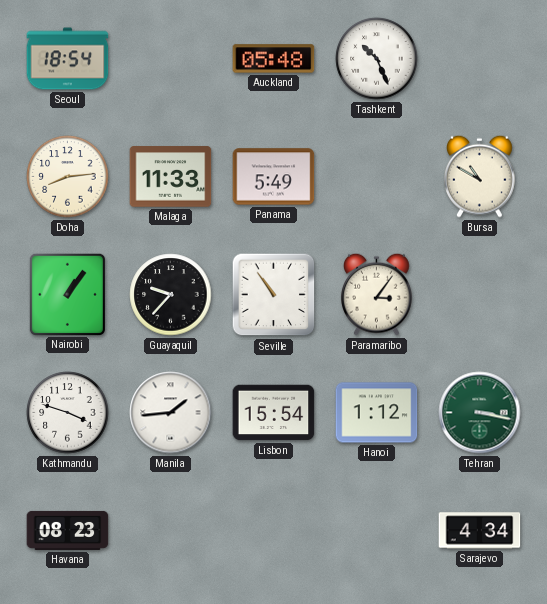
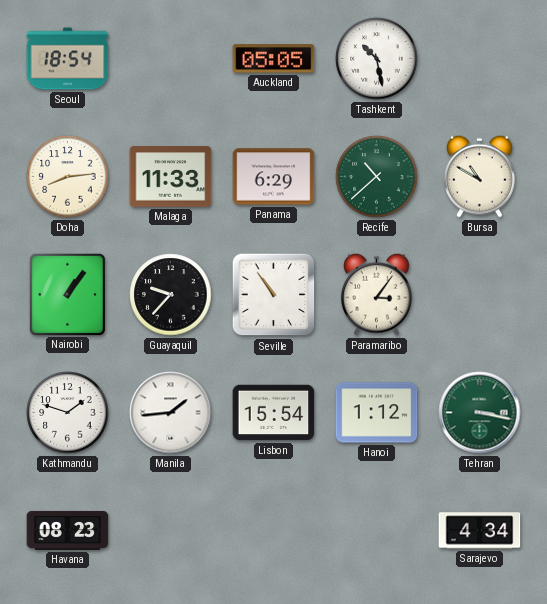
Auckland: 05:48 -> 05:05
Tashkent: 10:26 -> 10:28
Panama: 5:49 -> 6:29
Recife: none -> 10:38
Kathmandu: 3:48 -> 1:48
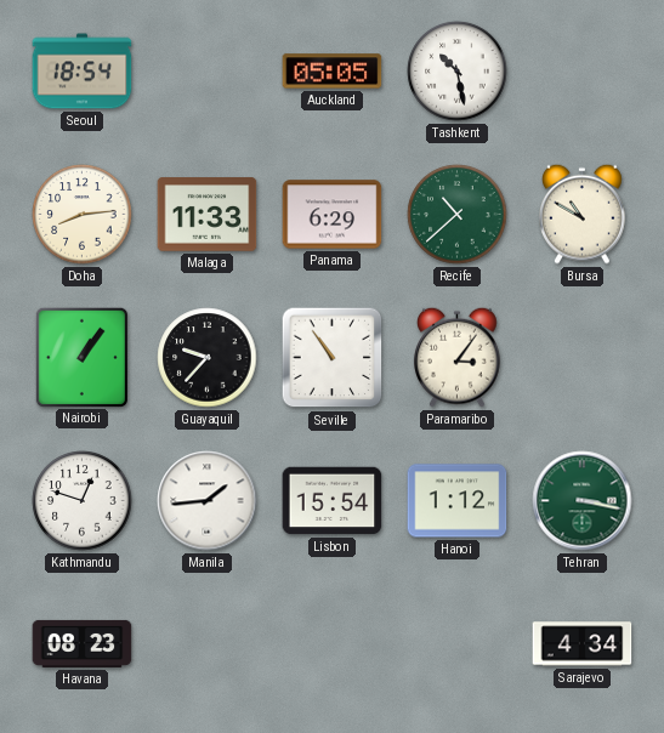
Kathmandu: 1:48 -> 12:48
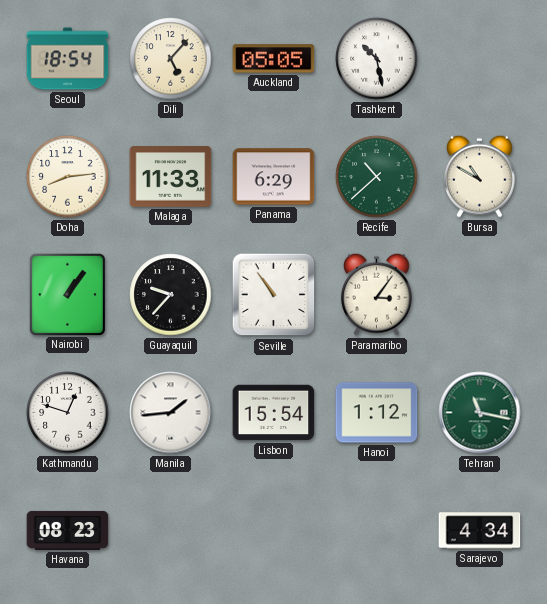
Dili: none -> 5:07
Tehran: 3:17 -> 11:17
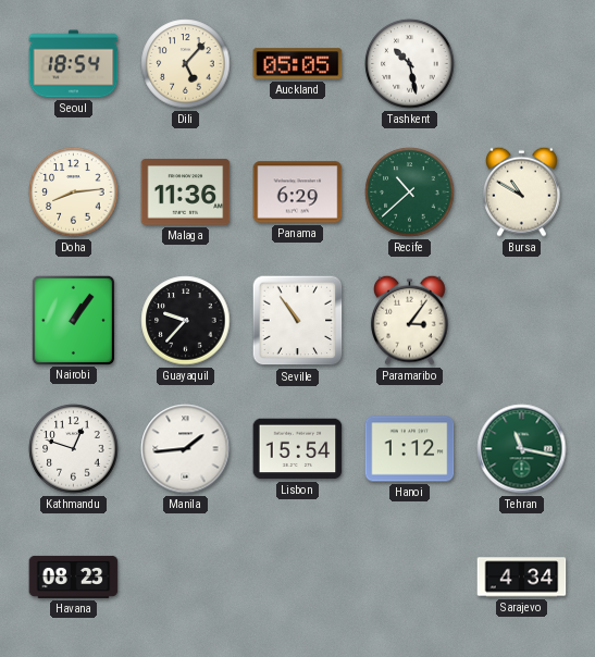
Malaga: 11:33 -> 11:36
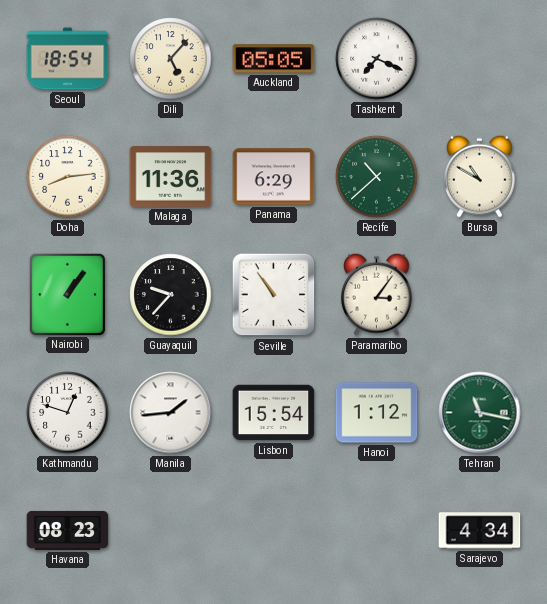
Tashkent: 10:28 -> 7:19
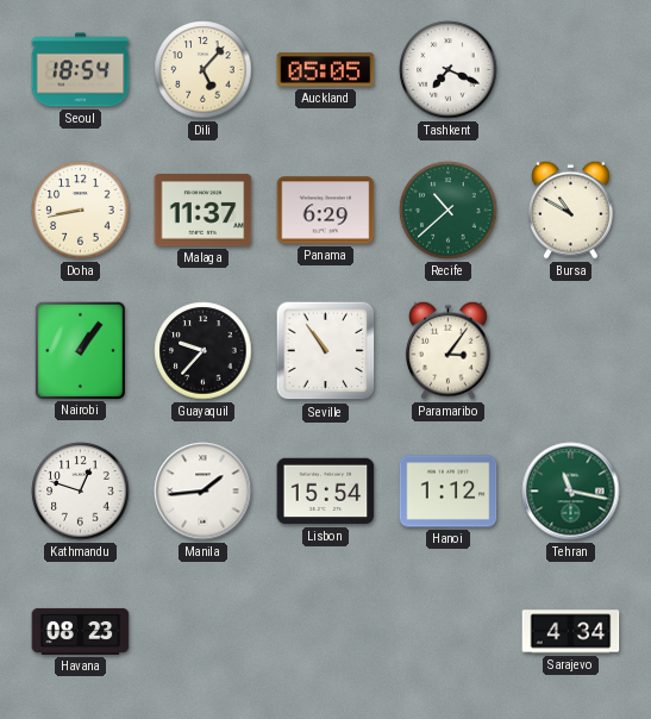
Doha: 8:14 -> 8:43
Malaga: 11:36 -> 11:37
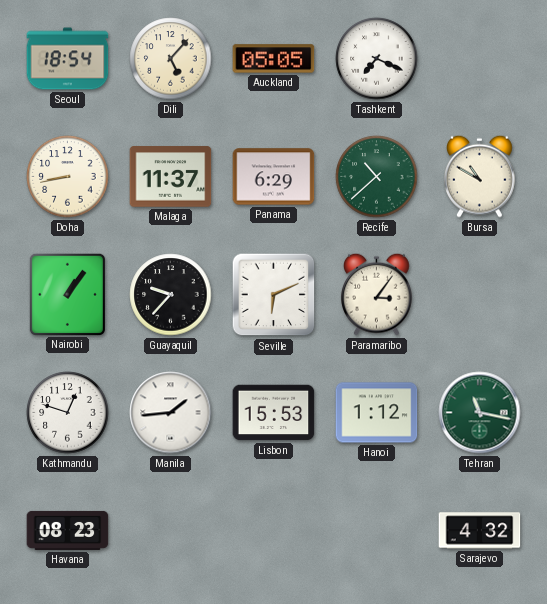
Seville: 10:54 -> 6:11
Lisbon: 15:54 -> 15:53
Sarajevo: 4:34 -> 4:32
